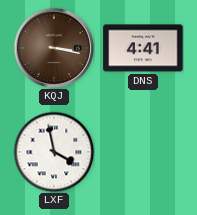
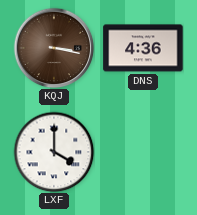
DNS: 4:41 -> 4:36
LXF: 3:58 -> 4:00
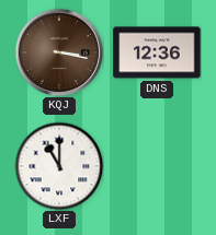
DNS: 4:36 -> 12:36
LXF: 4:00 -> 11:00
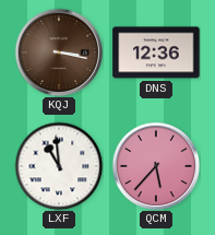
LXF: 11:00 -> 10:59
QCM: none -> 5:37
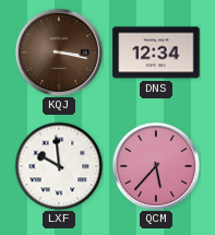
DNS: 12:36 -> 12:34
LXF: 10:59 -> 9:59
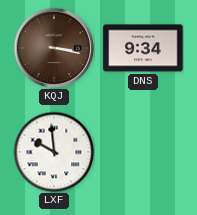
DNS: 12:34 -> 9:34
QCM: 5:37 -> none
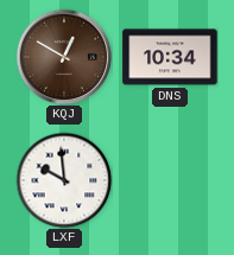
KQJ: 3:17 -> 12:50
DNS: 9:34 -> 10:34
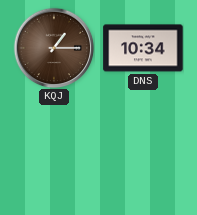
KQJ: 12:50 -> 1:15
LXF: 9:59 -> none
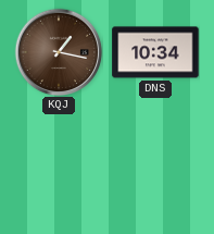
KQJ: 1:15 -> 1:17
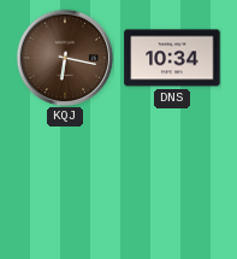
KQJ: 1:17 -> 6:17
